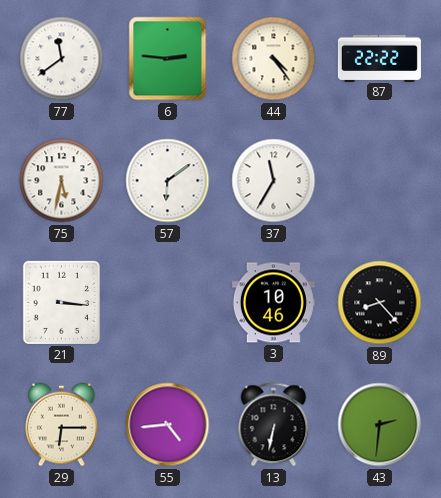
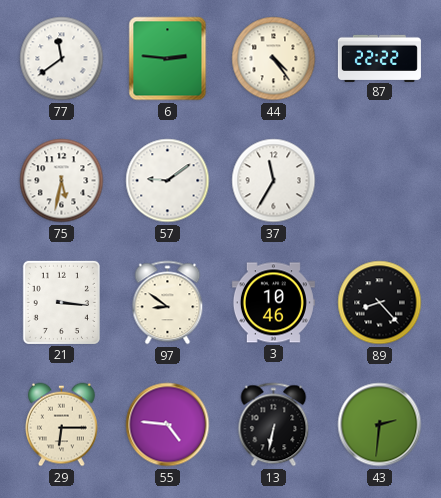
57: 6:09 -> 9:09
97: none -> 8:51
55: 4:44 -> 4:46
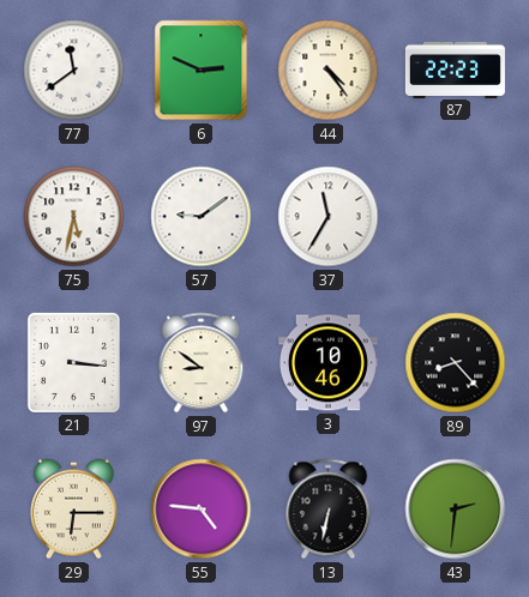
6: 2:46 -> 2:49
87: 22:22 -> 22:23
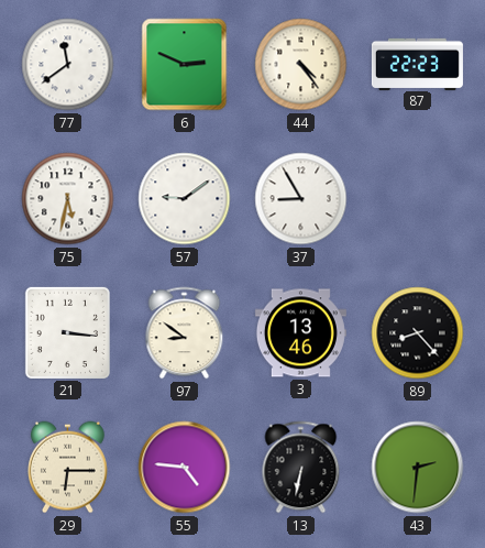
37: 11:35 -> 8:55
3: 10:46 -> 13:46
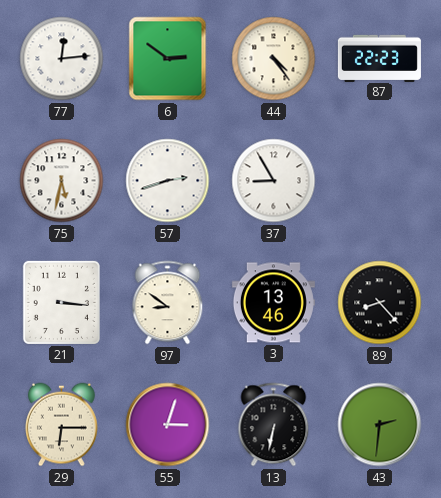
77: 11:39 -> 12:14
6: 2:49 -> 2:51
57: 9:09 -> 2:42
55: 4:46 -> 3:03
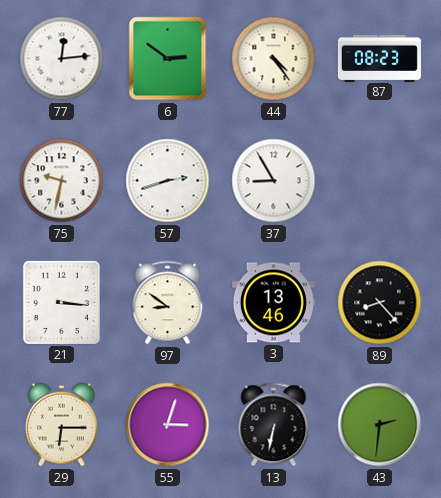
87: 22:23 -> 08:23
75: 5:32 -> 9:32
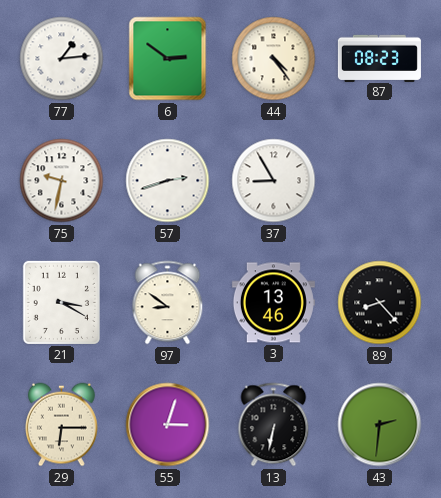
77: 12:14 -> 1:14
21: 3:16 -> 3:20
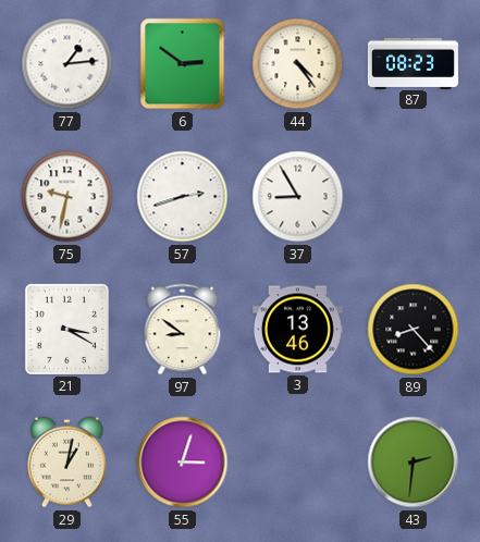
29: 6:15 -> 1:02
13: 6:32 -> none
